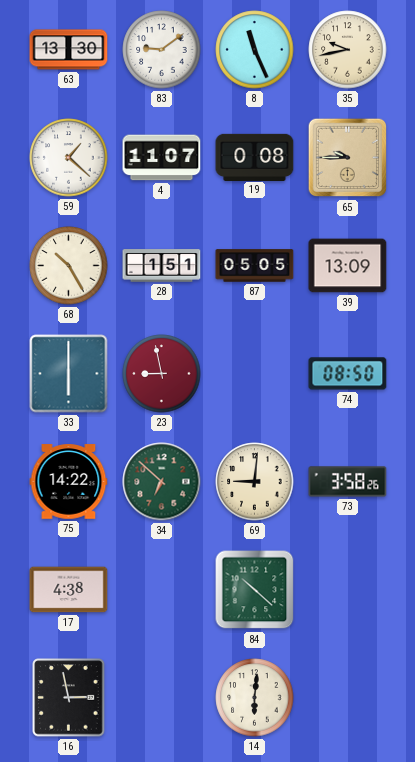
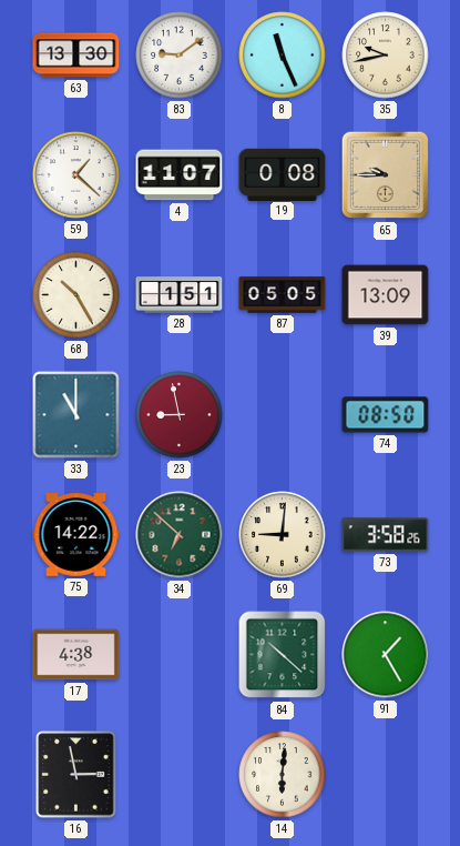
33: 6:00 -> 11:00
91: none -> 1:25
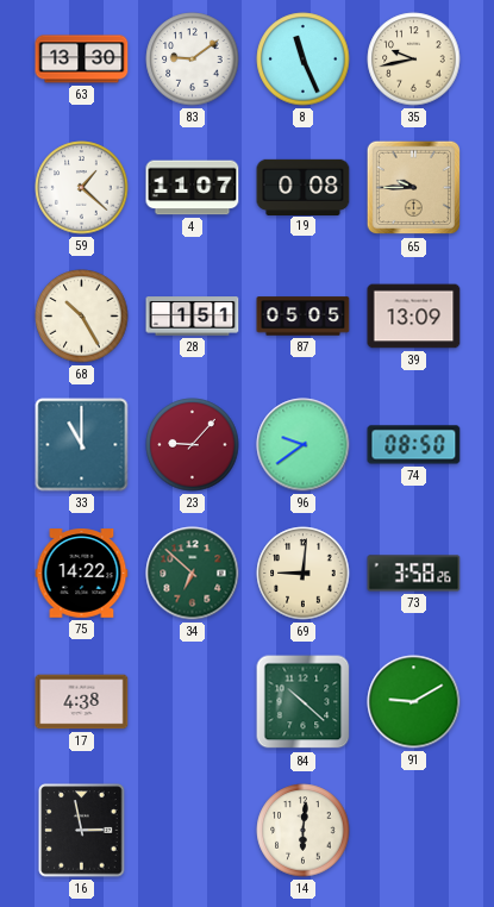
23: 8:58 -> 9:07
96: none -> 9:39
91: 1:25 -> 9:10
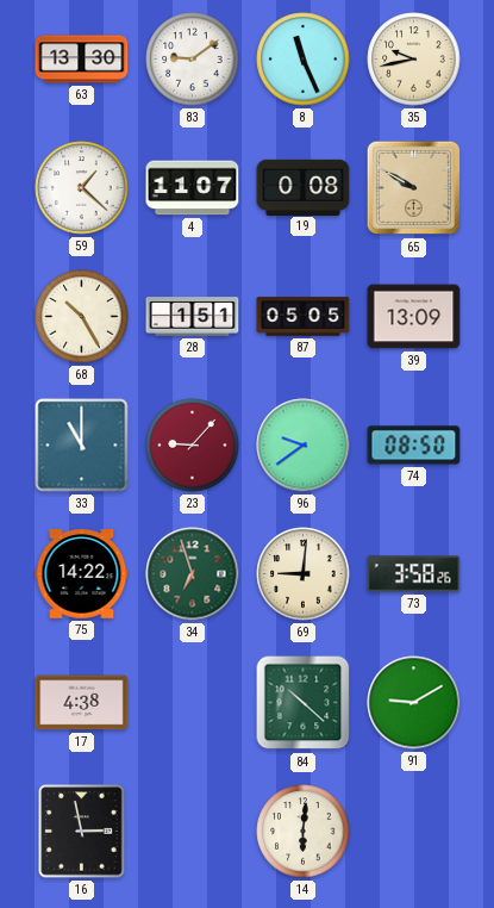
65: 9:45 -> 9:50
34: 6:52 -> 6:57
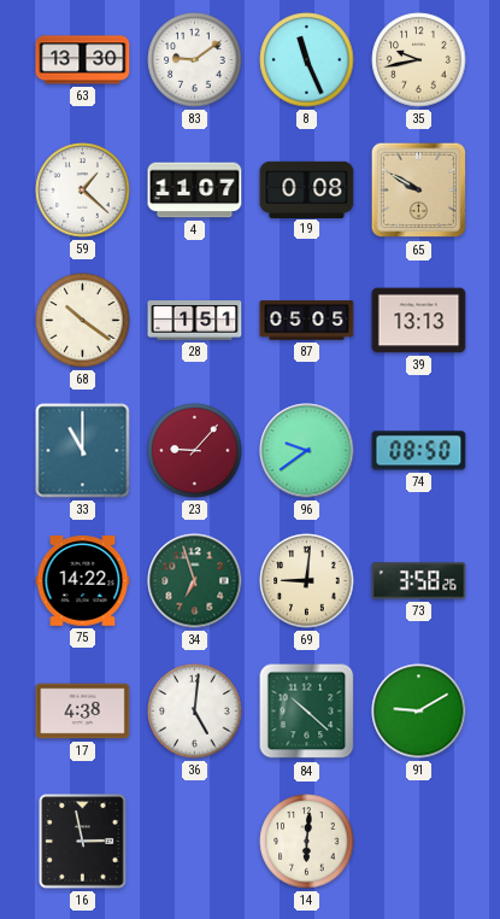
68: 10:25 -> 10:21
39: 13:09 -> 13:13
36: none -> 5:01
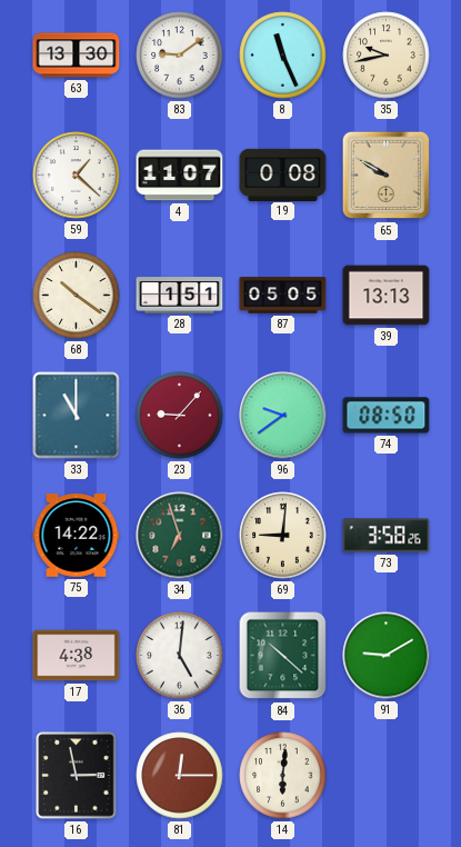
81: none -> 12:15
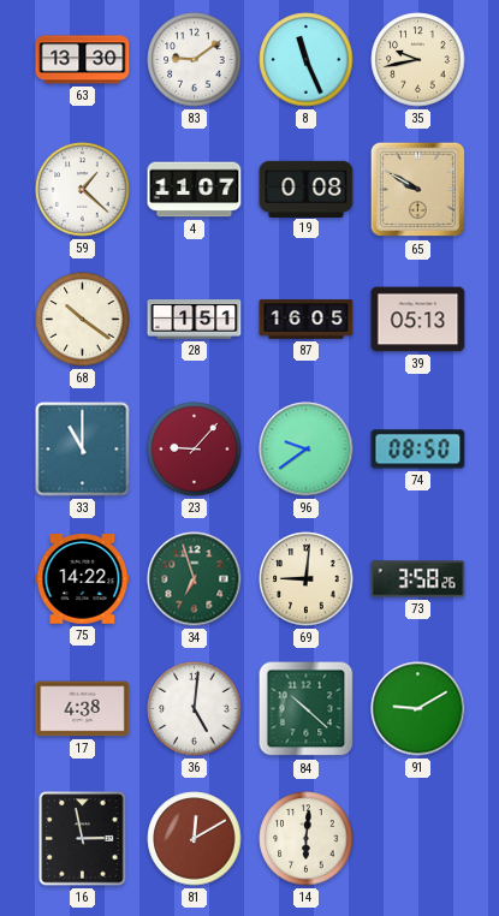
87: 05:05 -> 16:05
39: 13:13 -> 05:13
81: 12:15 -> 12:10
